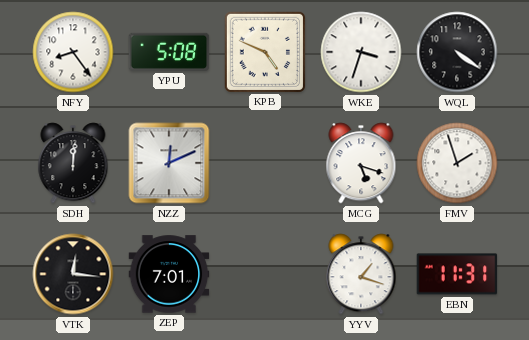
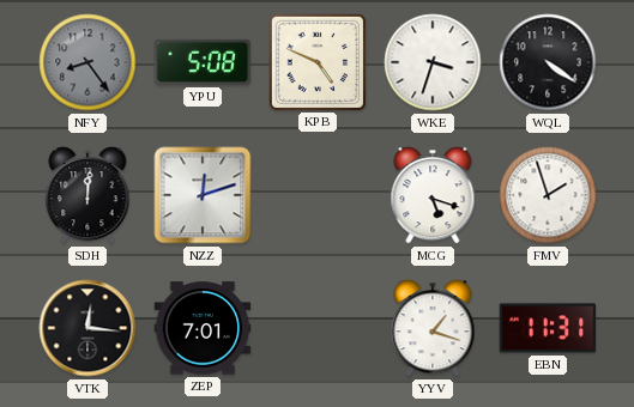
NFY dial: white -> grey
NZZ: 12:11 -> 12:12
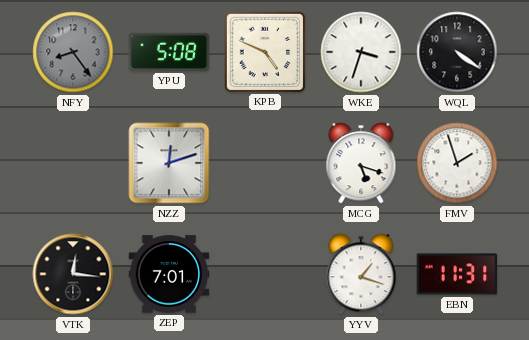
SDH: 12:01 -> none
